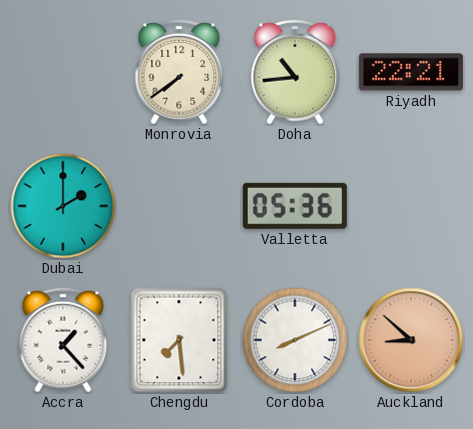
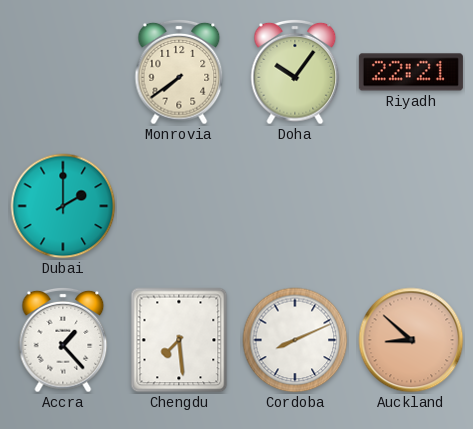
Doha: 10:44 -> 10:06
Valletta: 05:36 -> none
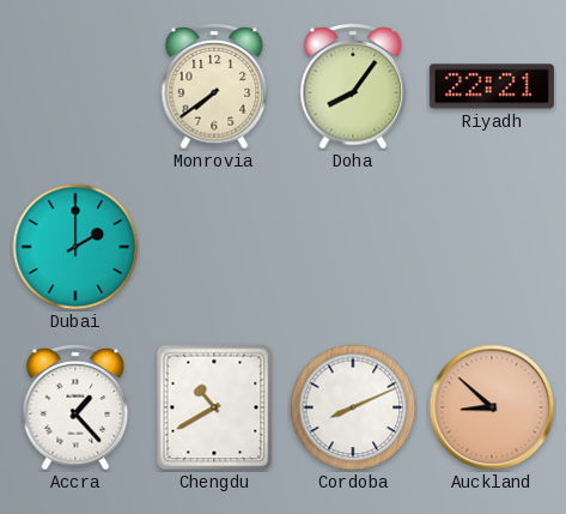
Doha: 10:06 -> 8:06
Chengdu: 7:29 -> 10:40
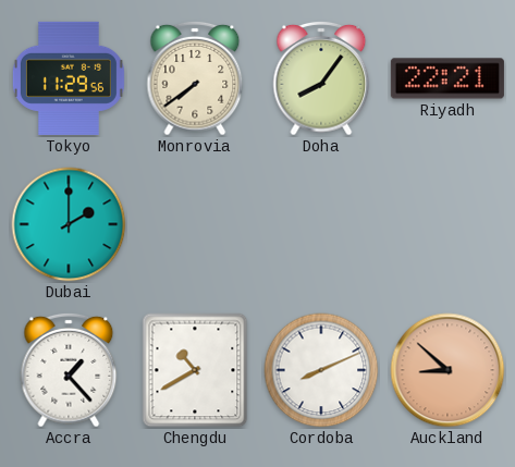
Tokyo: none -> 11:29
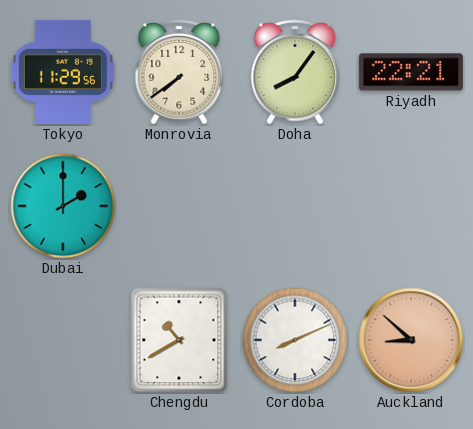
Accra: 1:23 -> none
